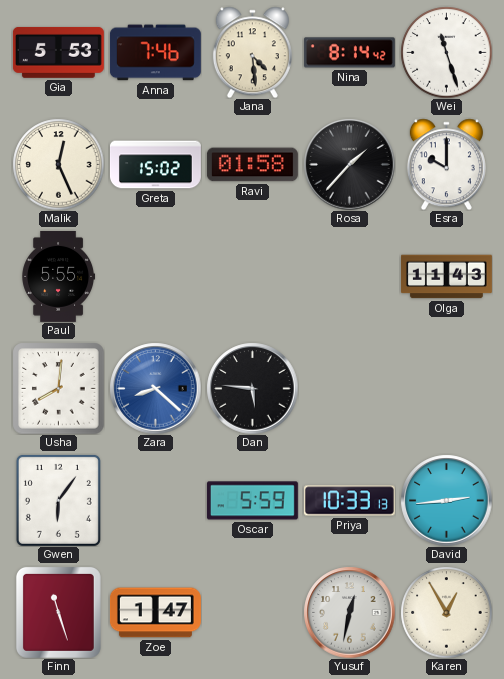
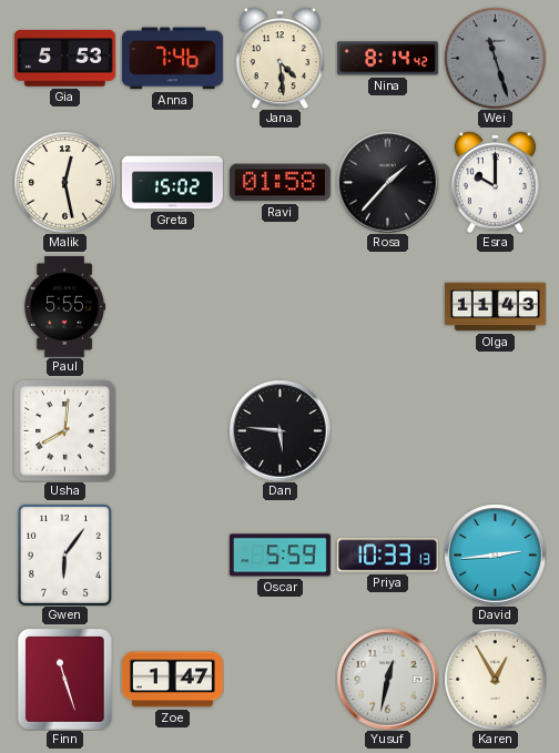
Wei dial: white -> grey
Malik: 12:26 -> 12:28
Zara: 8:22 -> none
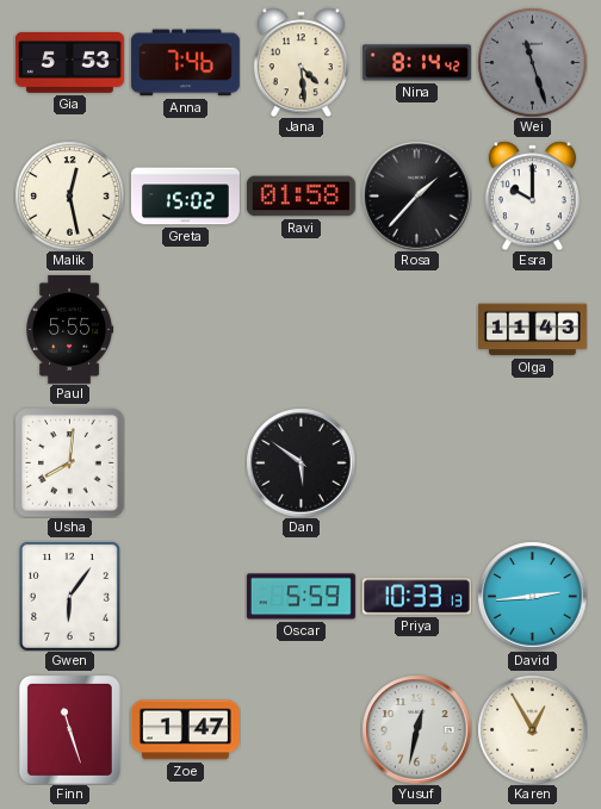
Dan: 5:46 -> 5:51
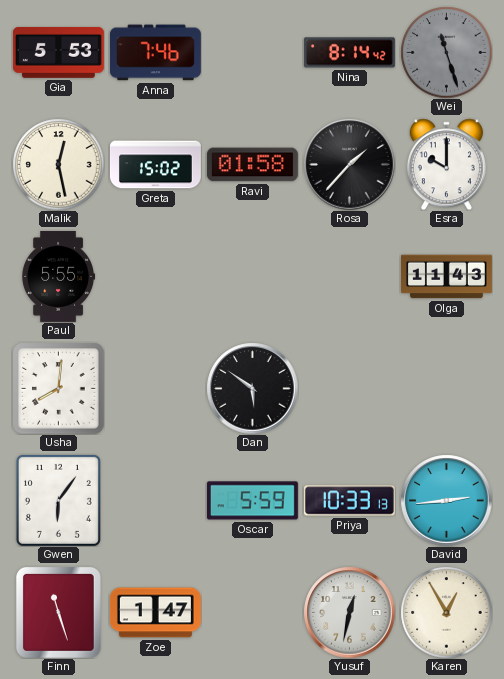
Jana: 4:29 -> none
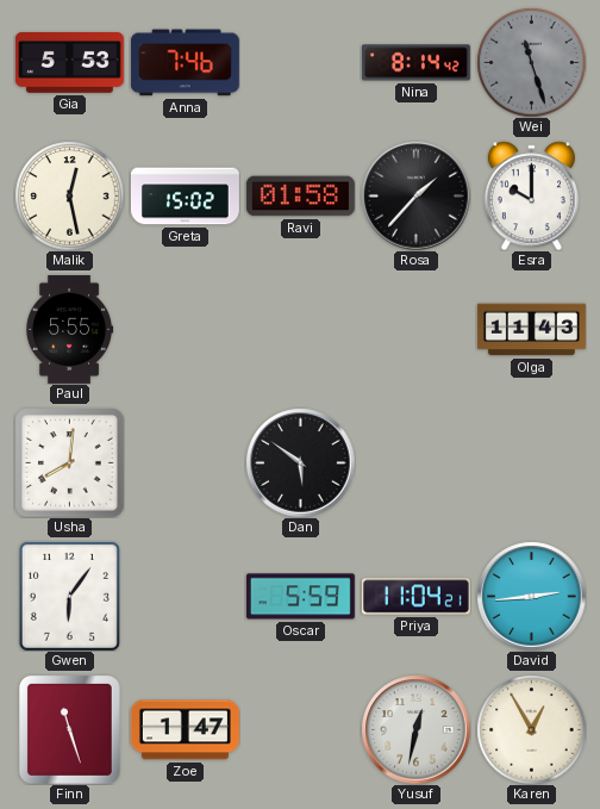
Priya: 10:33 -> 11:04
